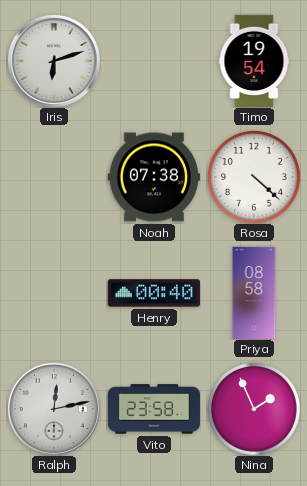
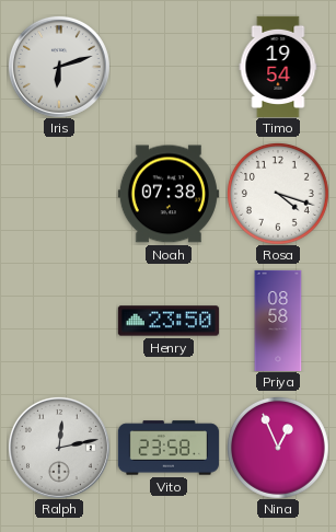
Rosa: 4:22 -> 4:18
Henry: 00:40 -> 23:50
Nina: 1:56 -> 12:56
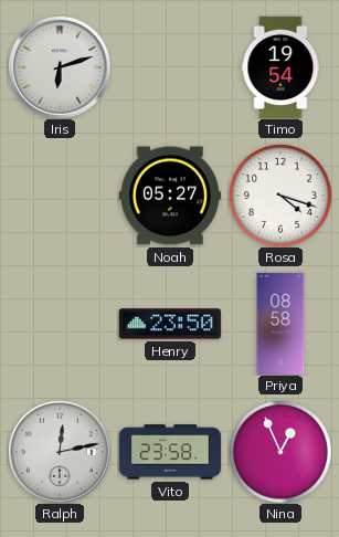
Noah: 07:38 -> 05:27
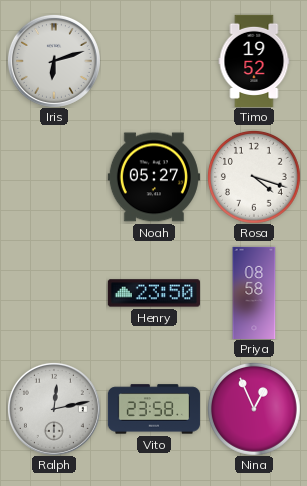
Timo: 19:54 -> 19:52
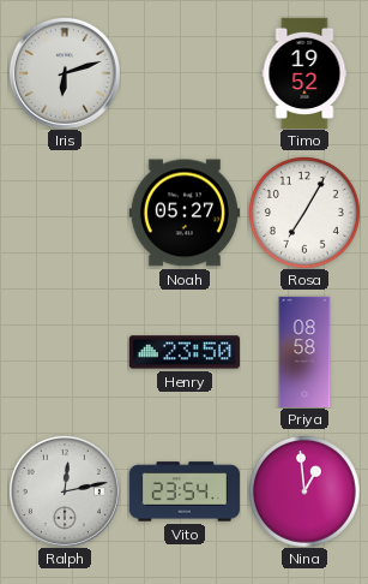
Rosa: 4:18 -> 7:05
Vito: 23:58 -> 23:54
Nina: 12:56 -> 12:59
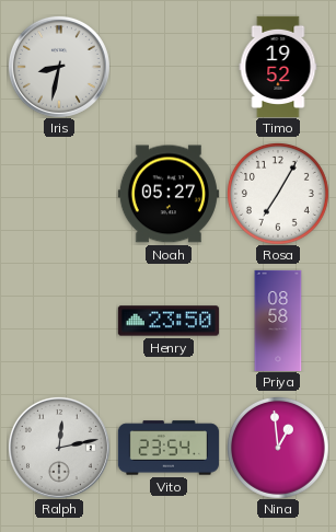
Iris: 6:12 -> 8:32
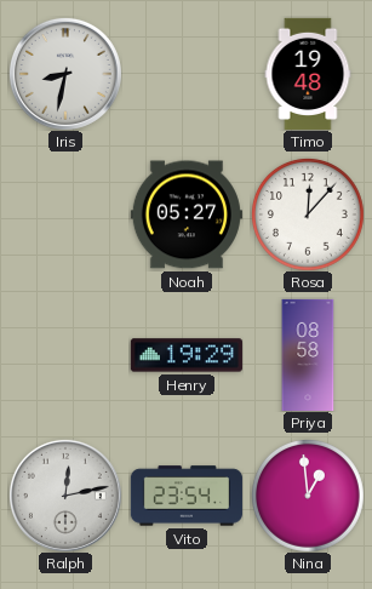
Timo: 19:52 -> 19:48
Rosa: 7:05 -> 12:07
Henry: 23:50 -> 19:29
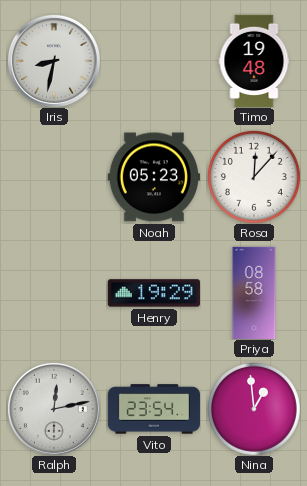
Noah: 05:27 -> 05:23
